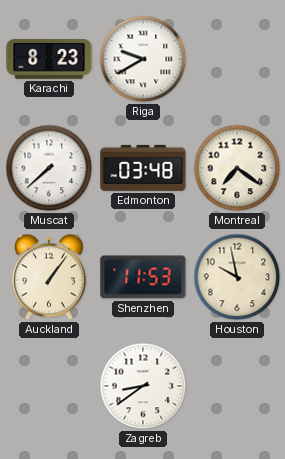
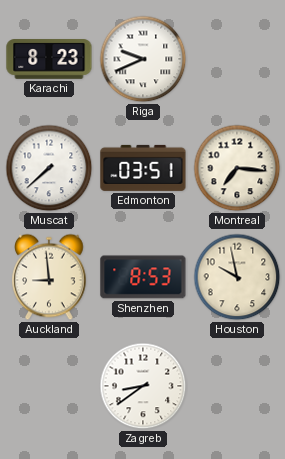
Riga: 9:40 -> 9:41
Edmonton: 03:48 -> 03:51
Montreal: 7:21 -> 7:16
Auckland: 1:06 -> 8:59
Shenzhen: 11:53 -> 8:53
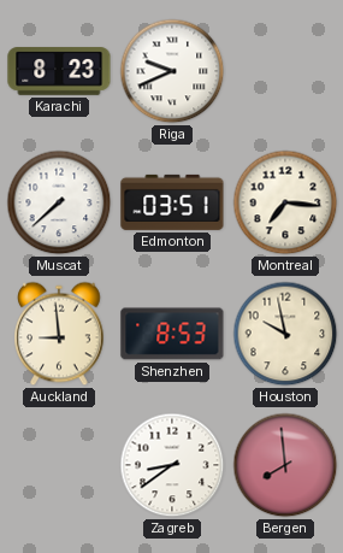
Bergen: none -> 7:59
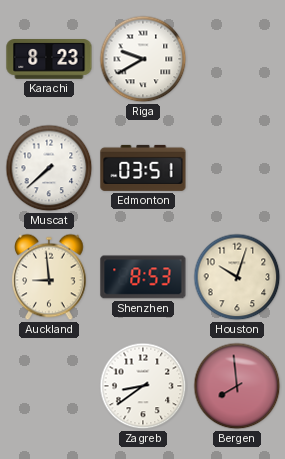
Riga: 9:41 -> 9:40
Montreal: 7:16 -> none
Houston: 9:58 -> 10:03
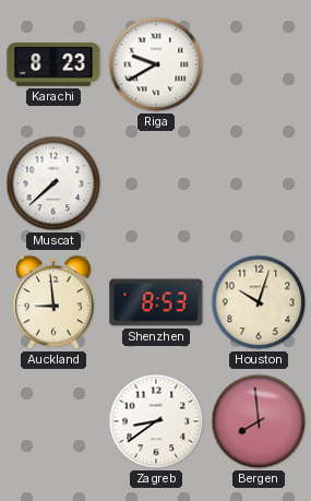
Edmonton: 03:51 -> none
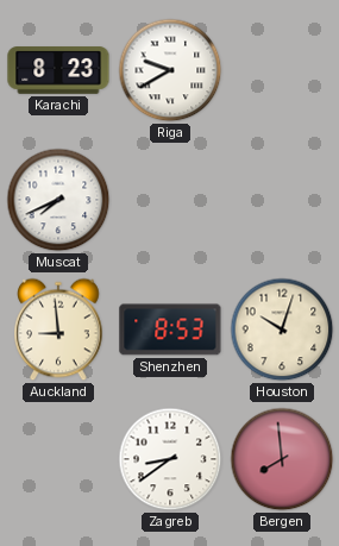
Muscat: 7:38 -> 7:41
